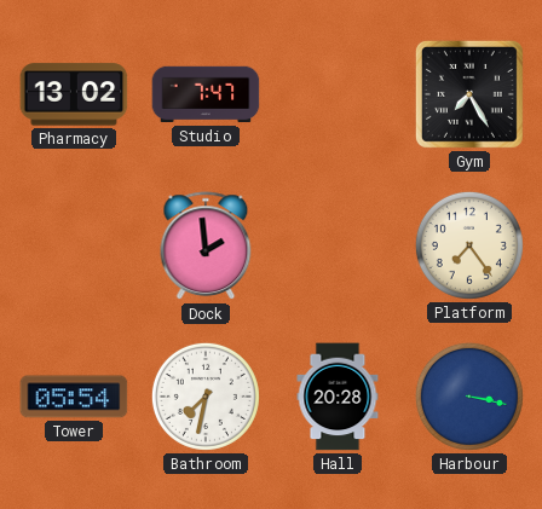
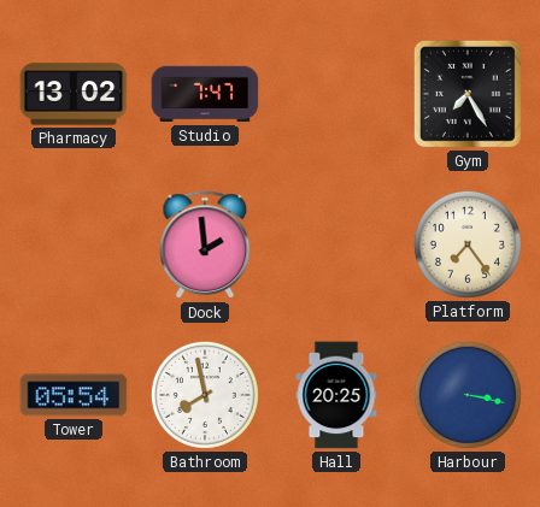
Bathroom: 7:32 -> 7:58
Hall: 20:28 -> 20:25
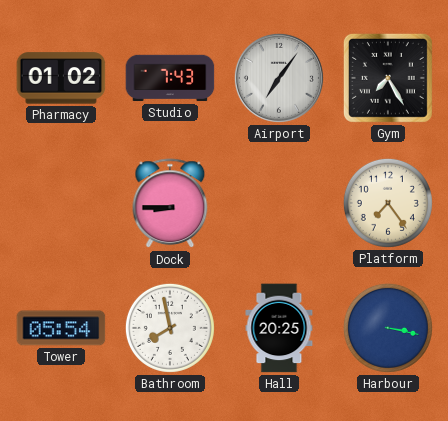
Pharmacy: 13:02 -> 01:02
Studio: 7:47 -> 7:43
Airport: none -> 7:06
Dock: 1:59 -> 8:45
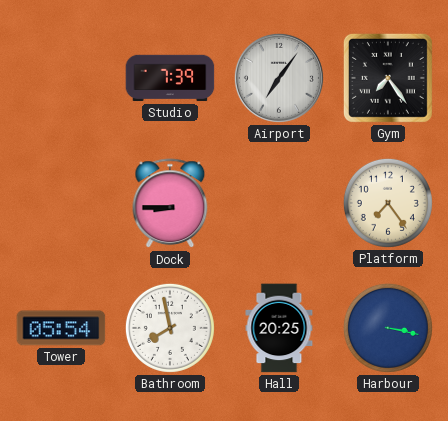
Pharmacy: 01:02 -> none
Studio: 7:43 -> 7:39
Gym: 7:25 -> 7:24
